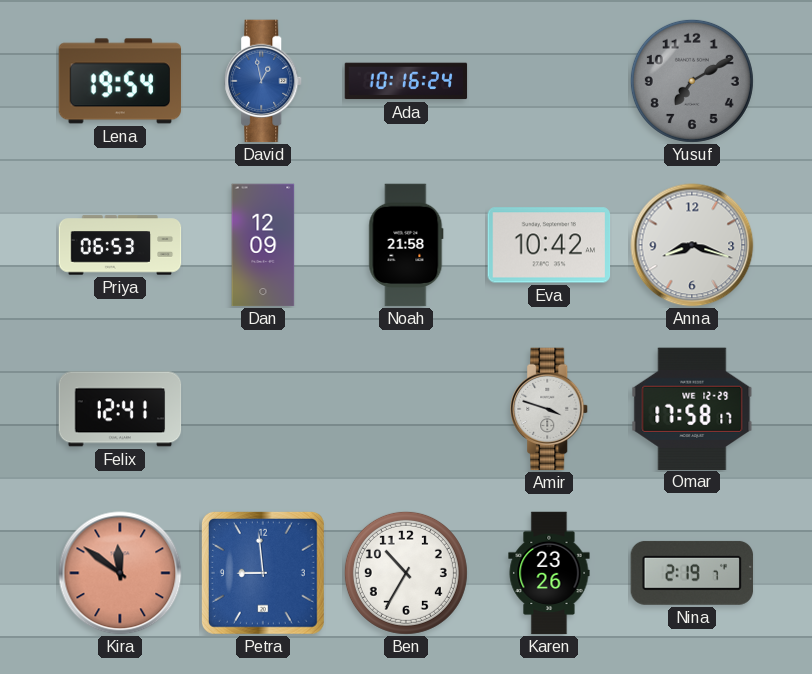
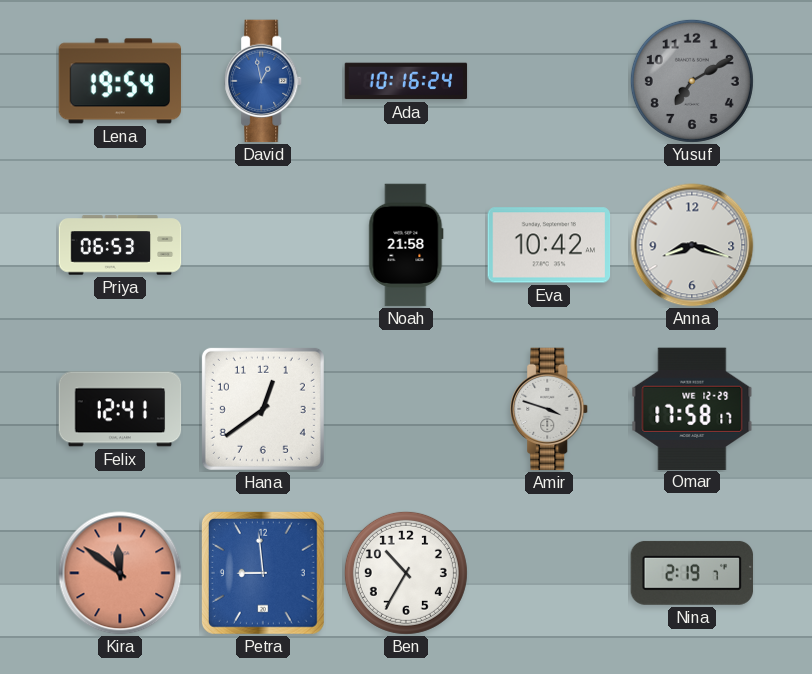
Dan: 12:09 -> none
Hana: none -> 12:39
Karen: 23:26 -> none
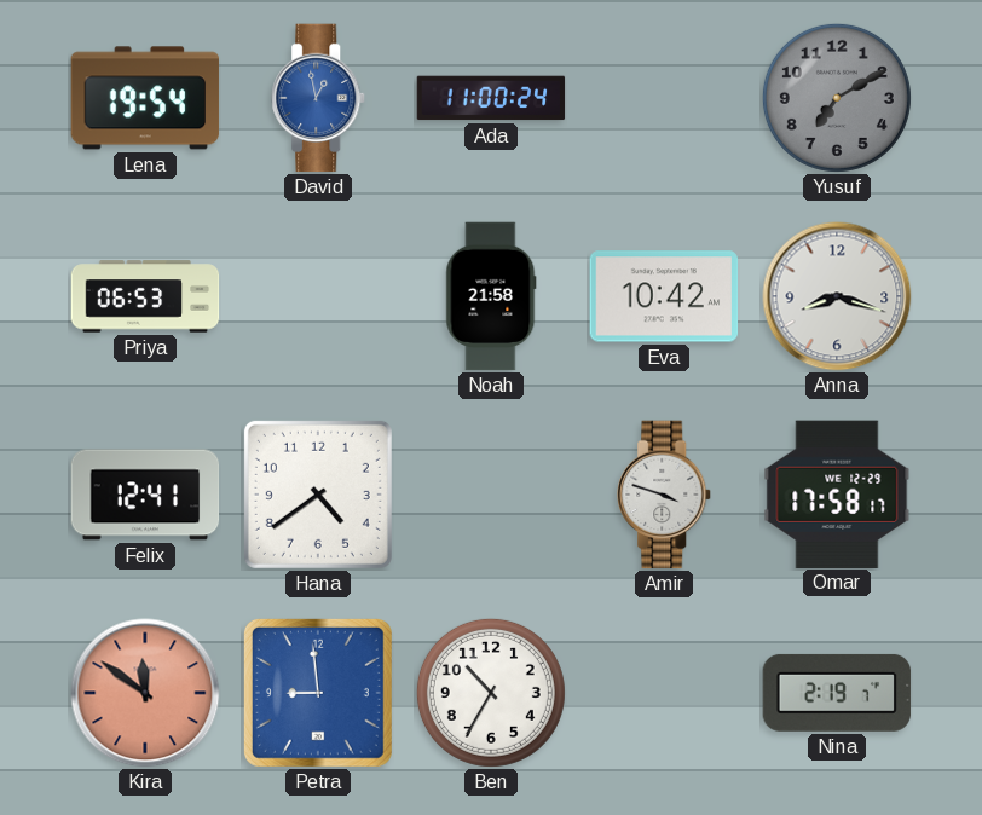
Ada: 10:16 -> 11:00
Hana: 12:39 -> 4:39
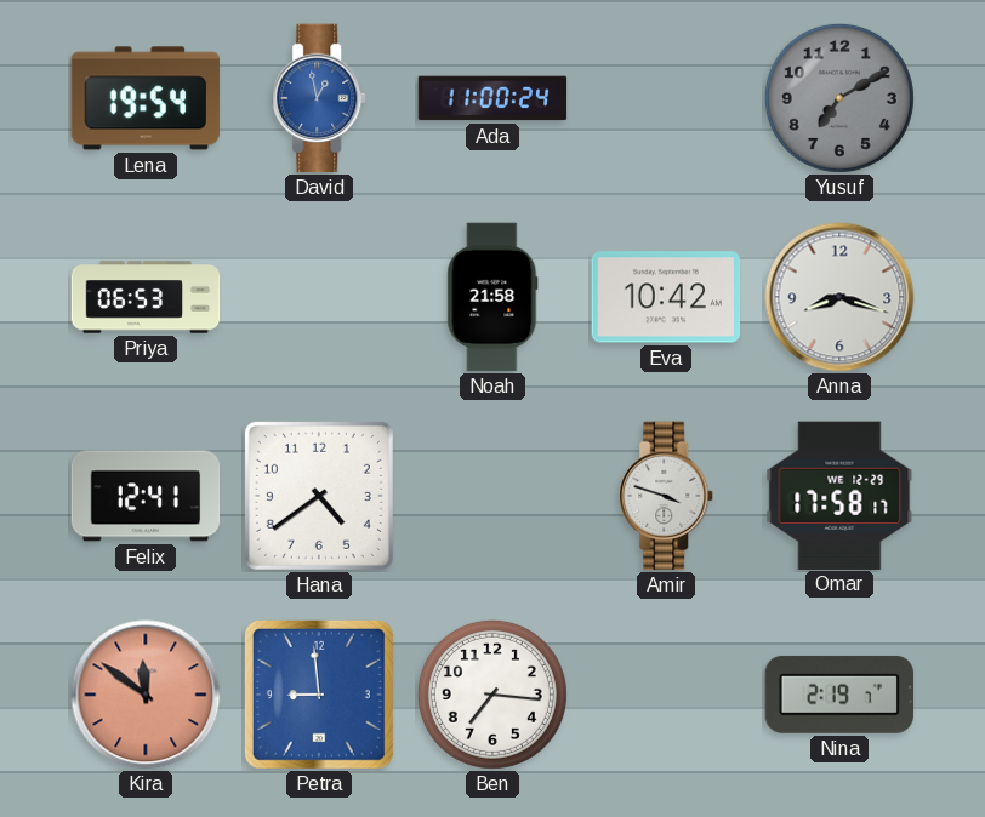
Ben: 10:35 -> 7:16
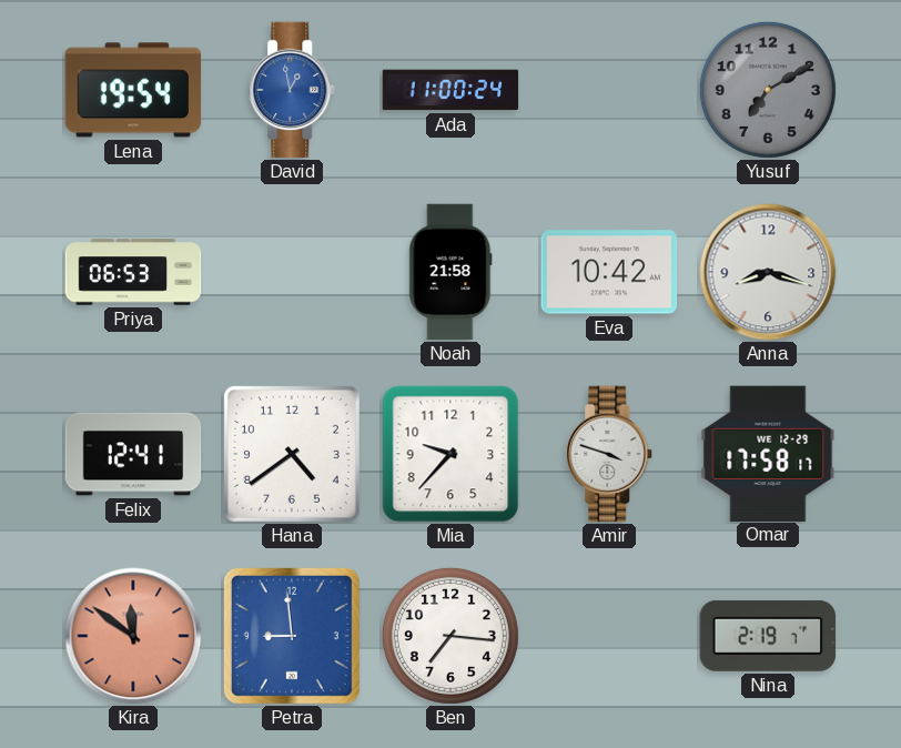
Mia: none -> 9:37
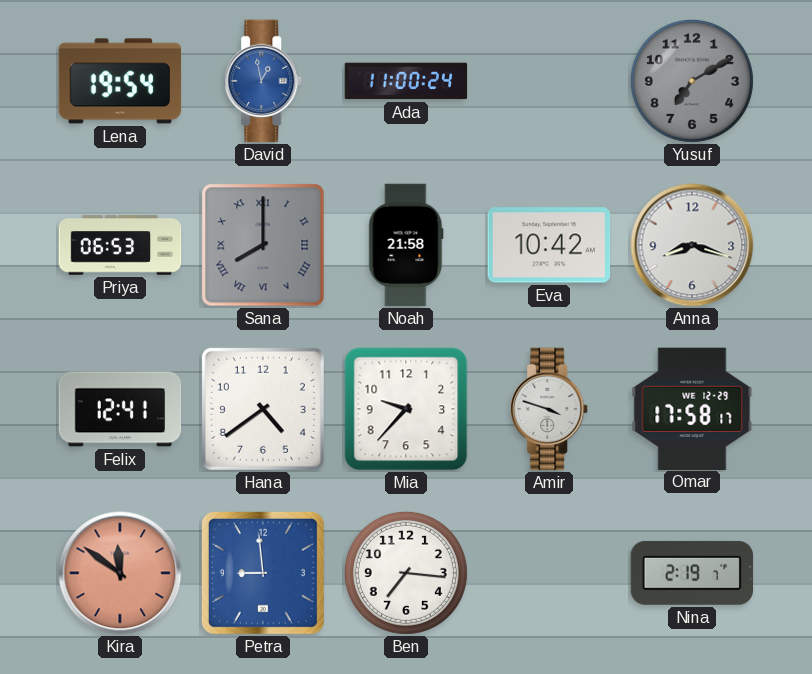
Sana: none -> 8:00
